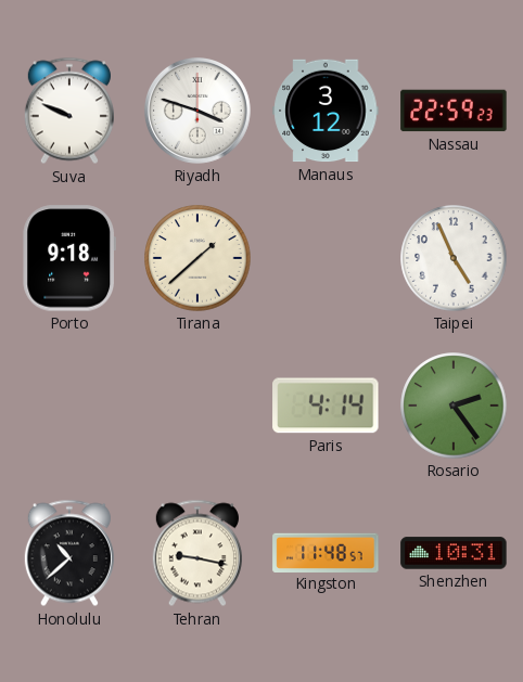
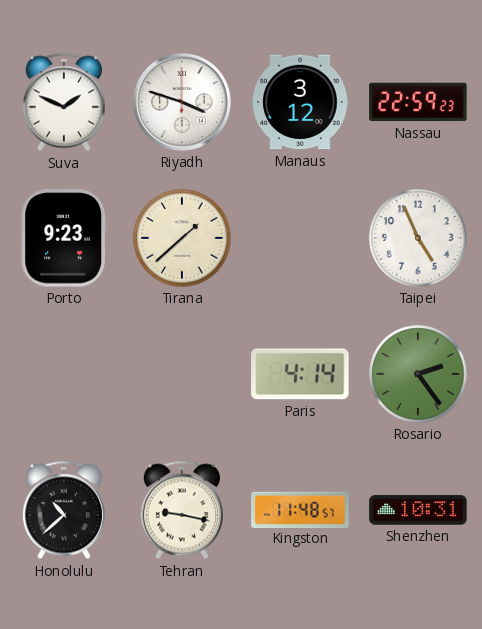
Suva: 9:49 -> 1:49
Porto: 9:18 -> 9:23
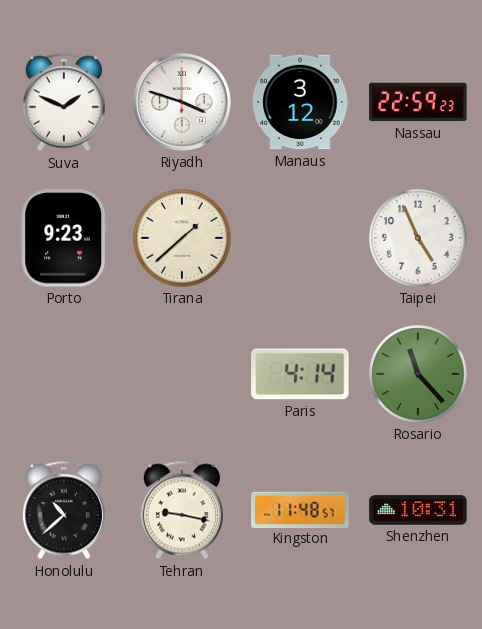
Rosario: 2:24 -> 11:23
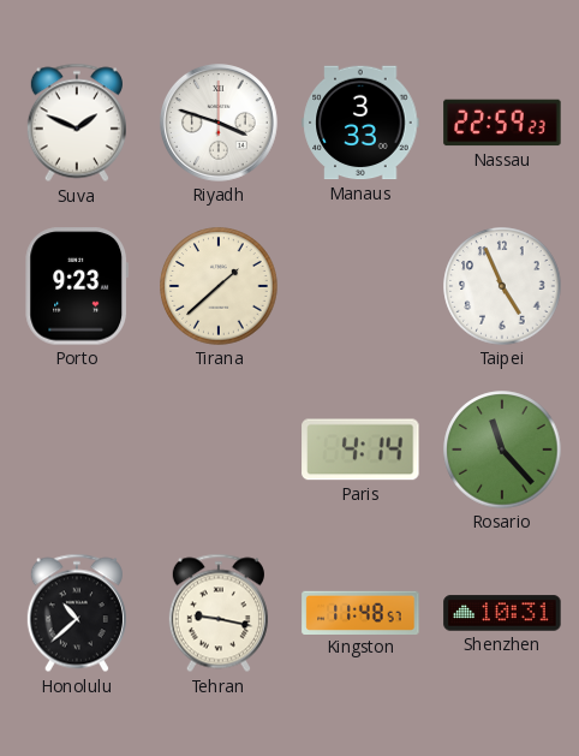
Manaus: 3:12 -> 3:33
